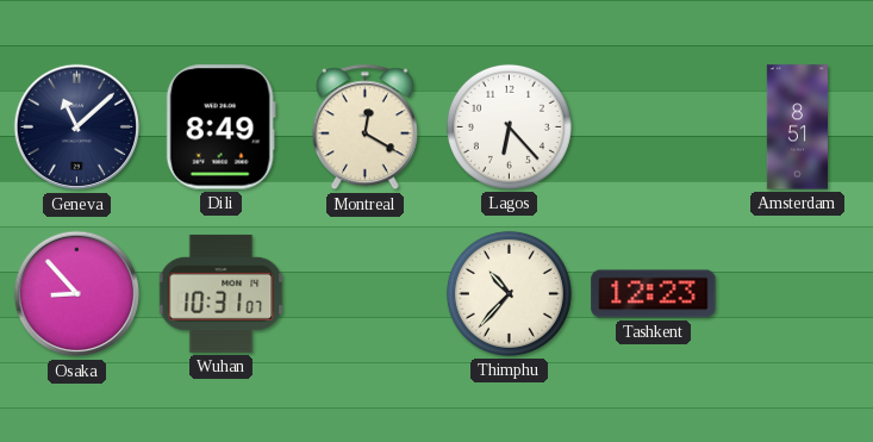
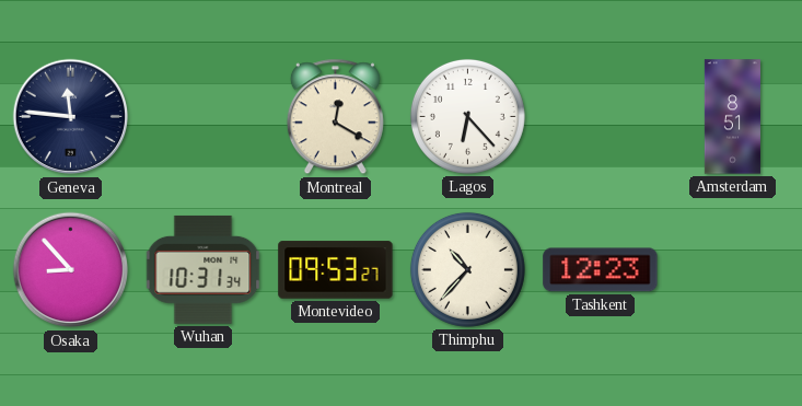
Geneva: 11:08 -> 11:46
Dili: 8:49 -> none
Wuhan: 10:31:07 -> 10:31:34
Montevideo: none -> 09:53
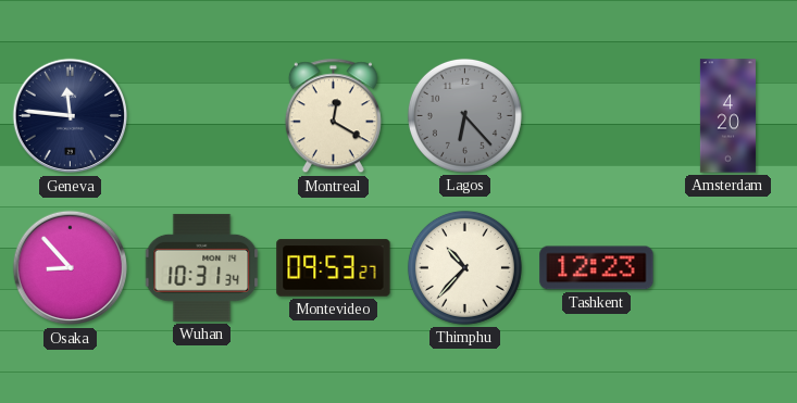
Lagos dial: white -> grey
Amsterdam: 8:51 -> 4:20
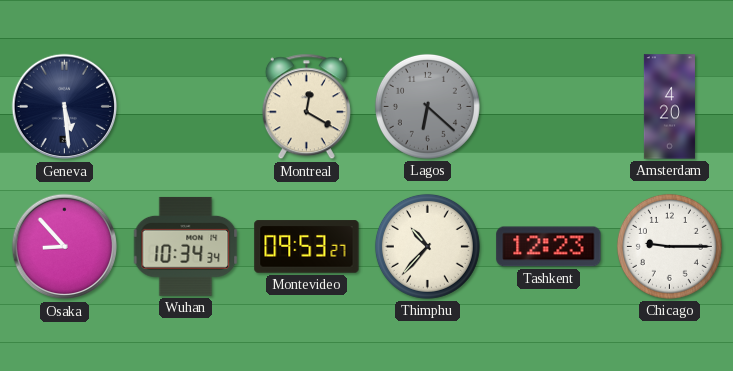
Geneva: 11:46 -> 5:29
Lagos: 6:23 -> 6:22
Wuhan: 10:31 -> 10:34
Chicago: none -> 9:15
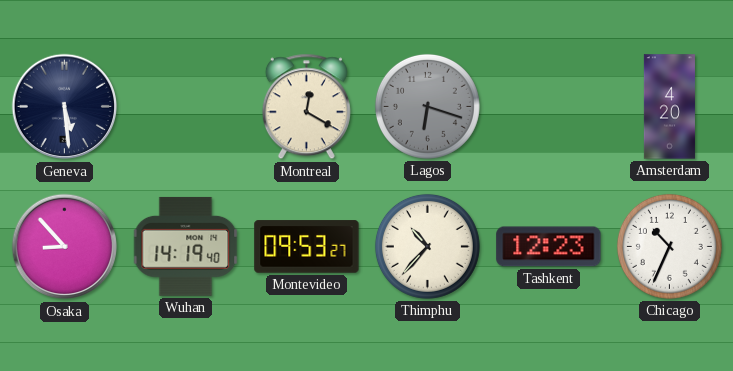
Lagos: 6:22 -> 6:18
Wuhan: 10:34 -> 14:19
Chicago: 9:15 -> 10:34
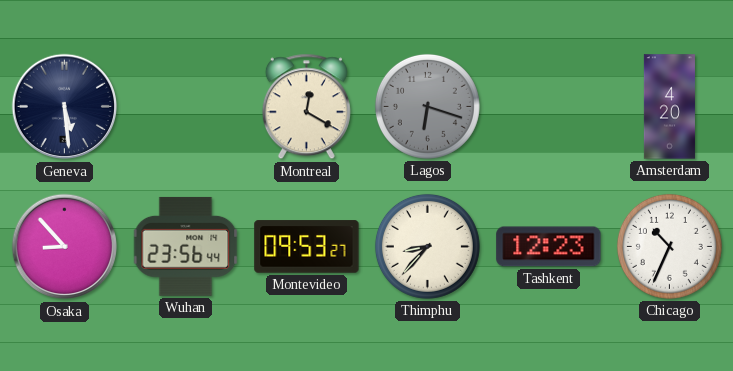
Wuhan: 14:19 -> 23:56
Thimphu: 10:37 -> 8:37
